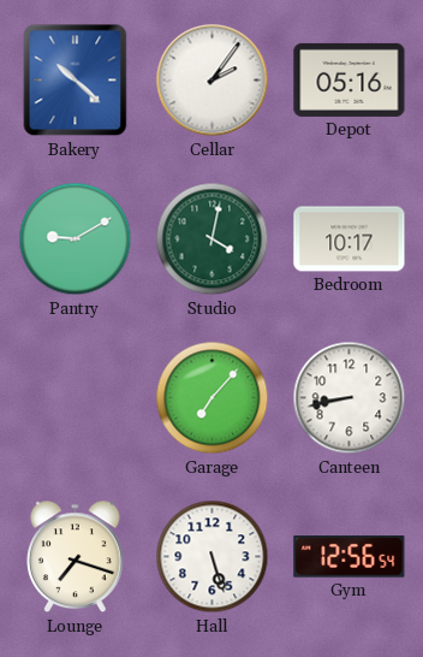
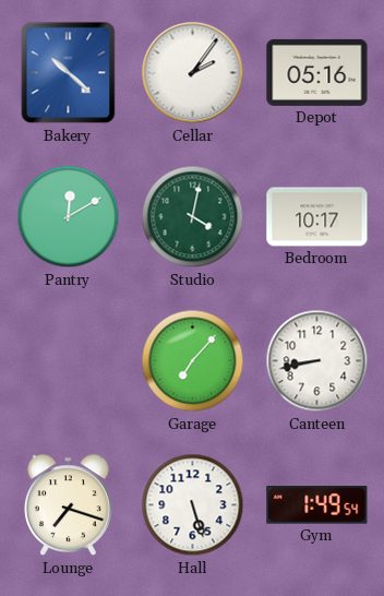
Pantry: 9:10 -> 12:10
Gym: 12:56 -> 1:49
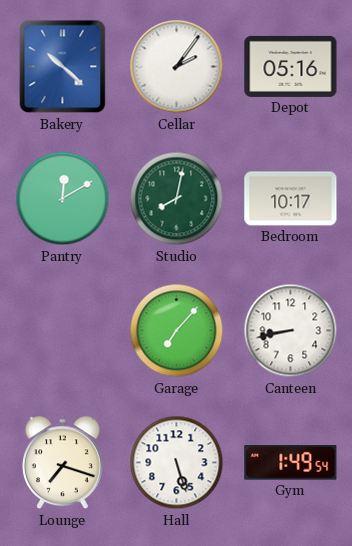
Studio: 4:02 -> 8:02
